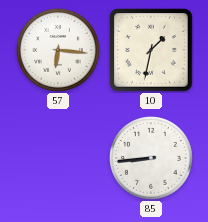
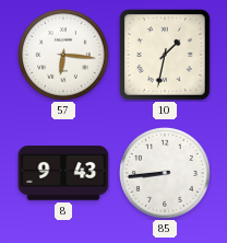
8: none -> 9:43
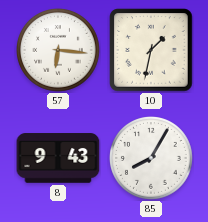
85: 8:44 -> 8:05
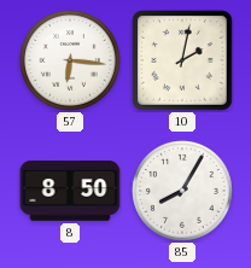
10: 1:32 -> 2:02
8: 9:43 -> 8:50
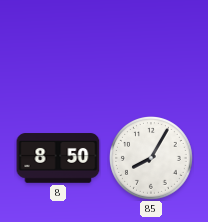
57: 6:16 -> none
10: 2:02 -> none
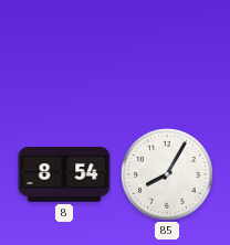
8: 8:50 -> 8:54
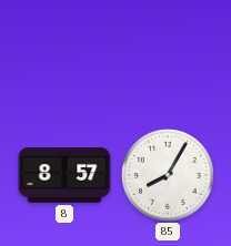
8: 8:54 -> 8:57
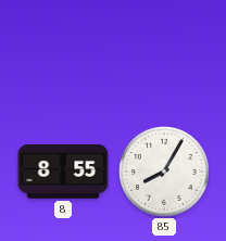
8: 8:57 -> 8:55
